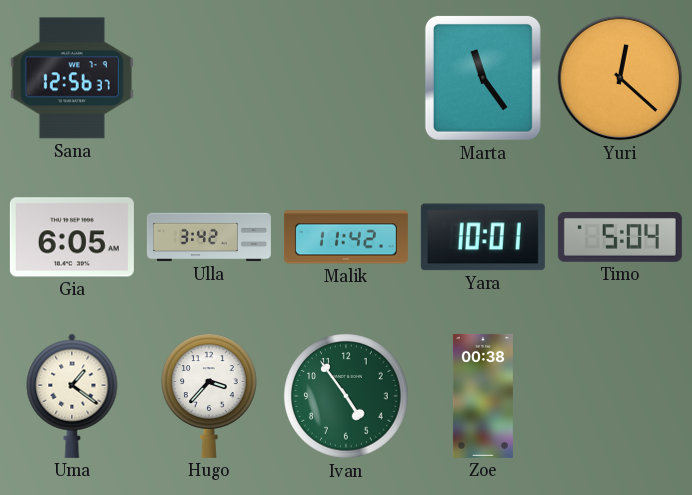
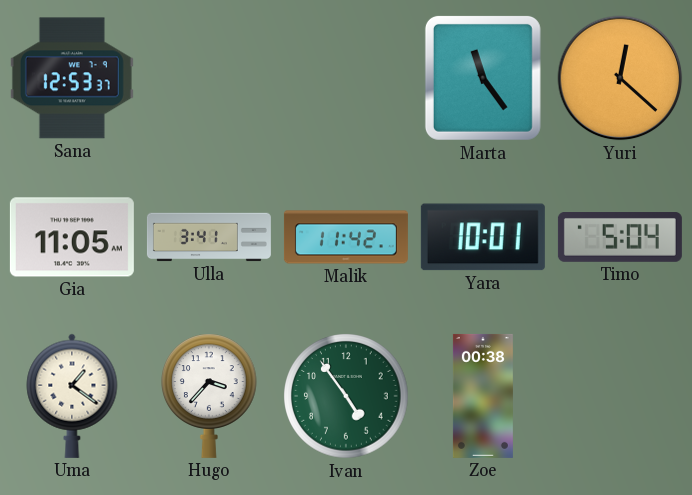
Sana: 12:56 -> 12:53
Gia: 6:05 -> 11:05
Ulla: 3:42 -> 3:41
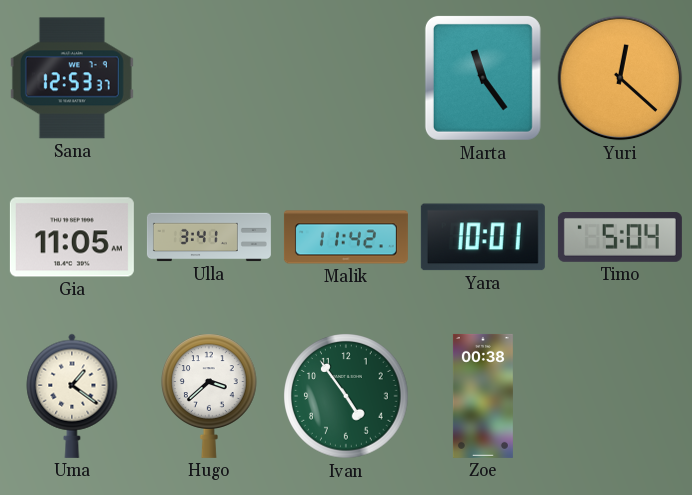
Hugo: 3:37 -> 3:38
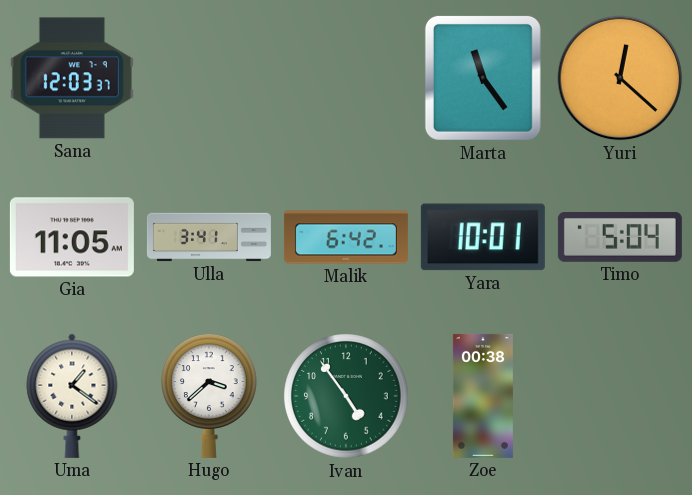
Sana: 12:53 -> 12:03
Malik: 11:42 -> 6:42
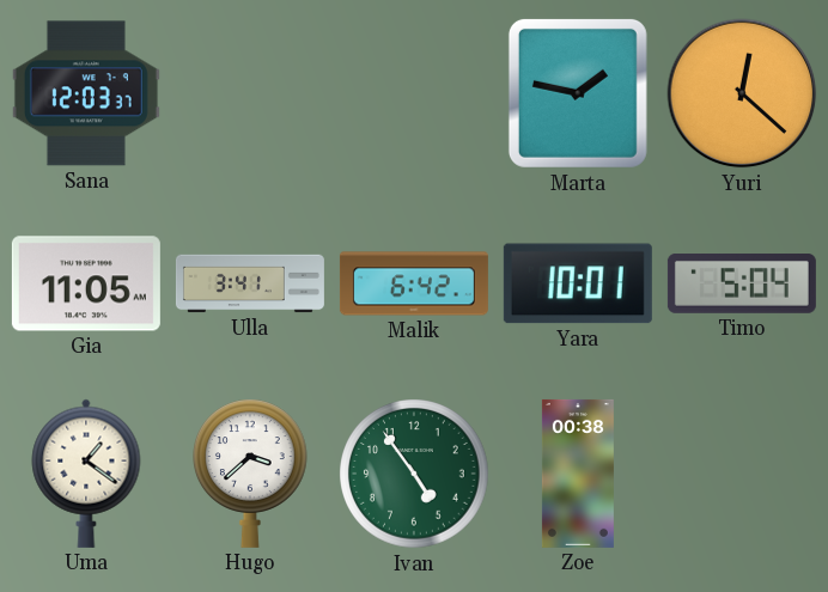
Marta: 11:24 -> 1:47
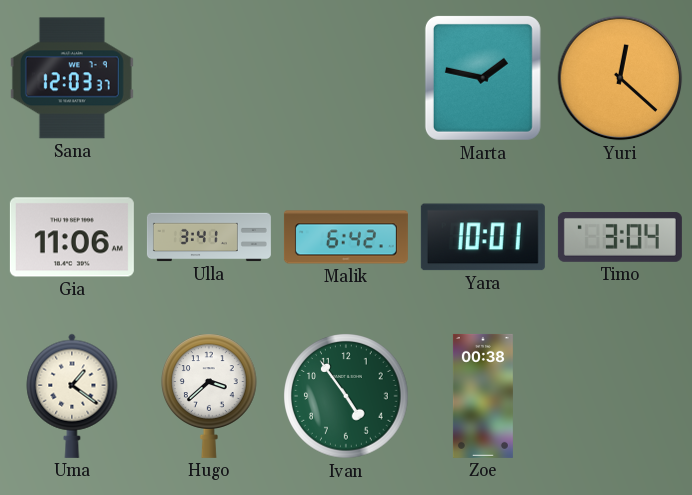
Gia: 11:05 -> 11:06
Timo: 5:04 -> 3:04
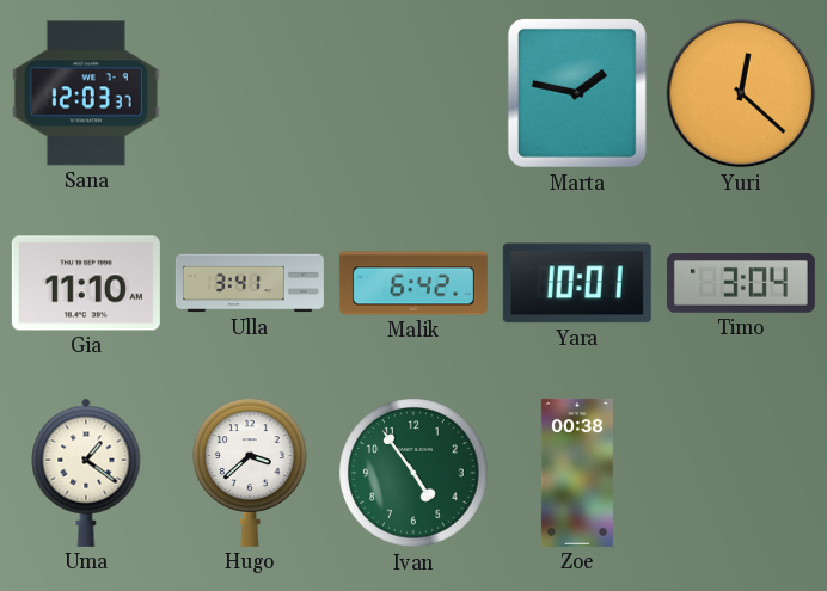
Gia: 11:06 -> 11:10
